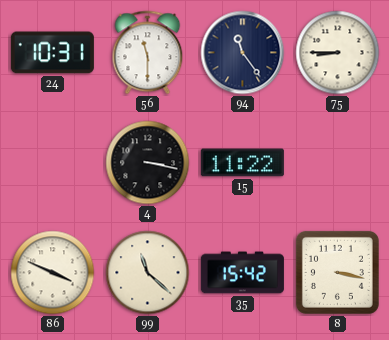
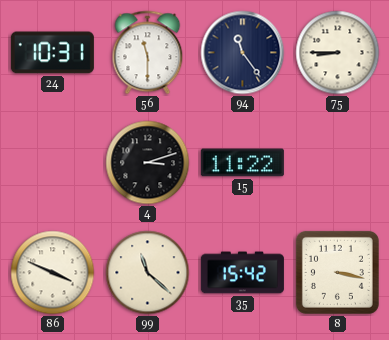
4: 3:17 -> 3:12
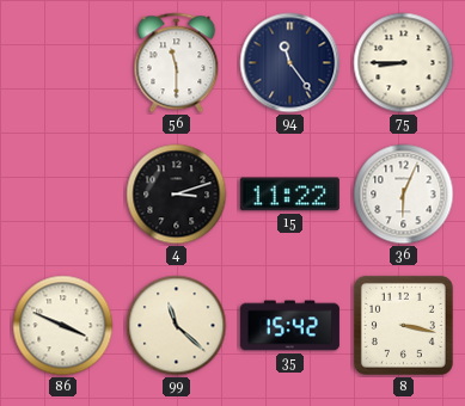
24: 10:31 -> none
36: none -> 6:04
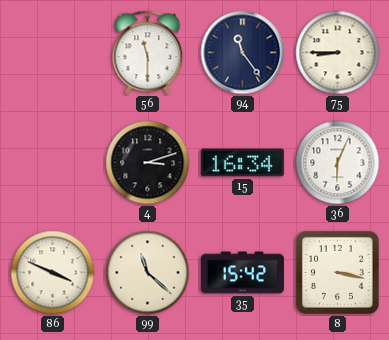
15: 11:22 -> 16:34
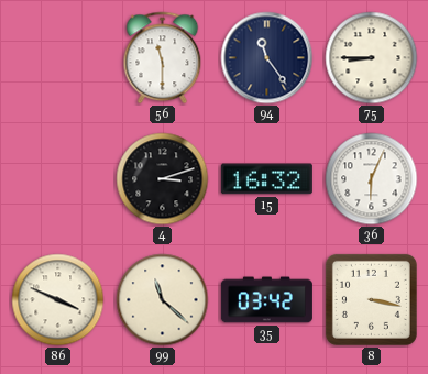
15: 16:34 -> 16:32
35: 15:42 -> 03:42
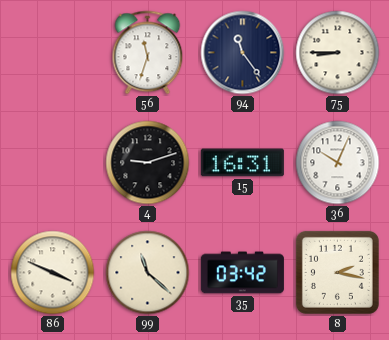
56: 11:30 -> 11:33
4: 3:12 -> 9:12
15: 16:32 -> 16:31
36: 6:04 -> 10:04
8: 3:17 -> 2:17
